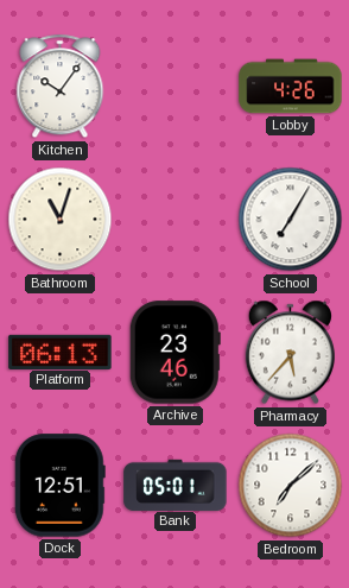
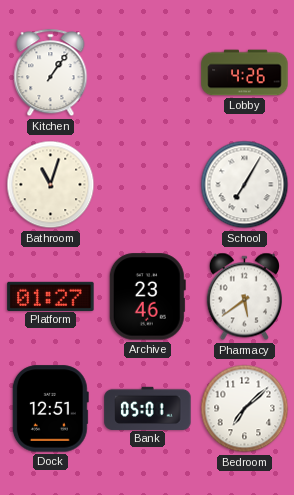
Kitchen: 10:06 -> 1:06
Platform: 06:13 -> 01:27
Pharmacy: 5:37 -> 5:39
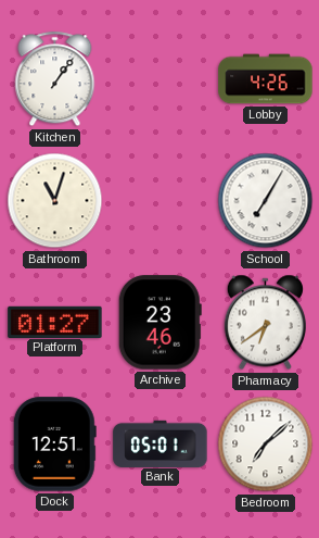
Pharmacy: 5:39 -> 6:39
